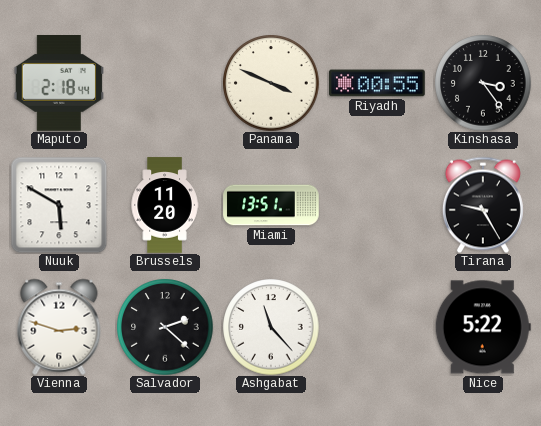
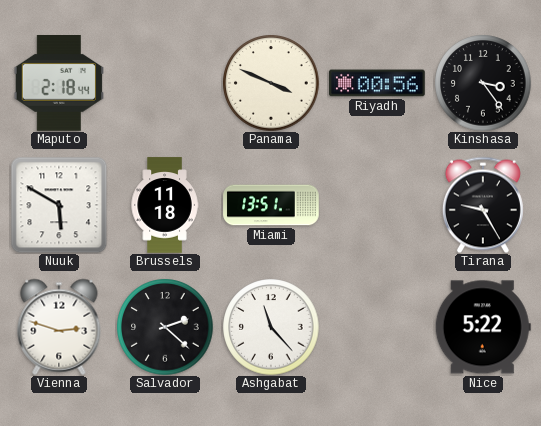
Riyadh: 00:55 -> 00:56
Brussels: 11:20 -> 11:18
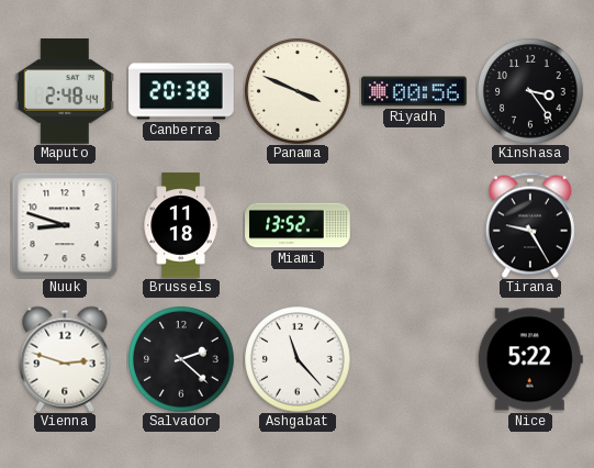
Maputo: 2:18 -> 2:48
Canberra: none -> 20:38
Nuuk: 5:50 -> 8:48
Miami: 13:51 -> 13:52
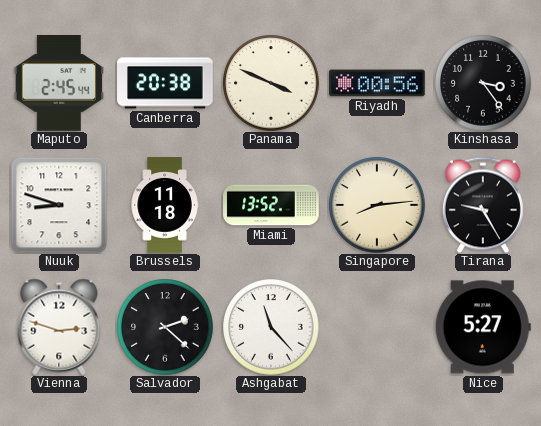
Maputo: 2:48 -> 2:45
Singapore: none -> 8:14
Nice: 5:22 -> 5:27
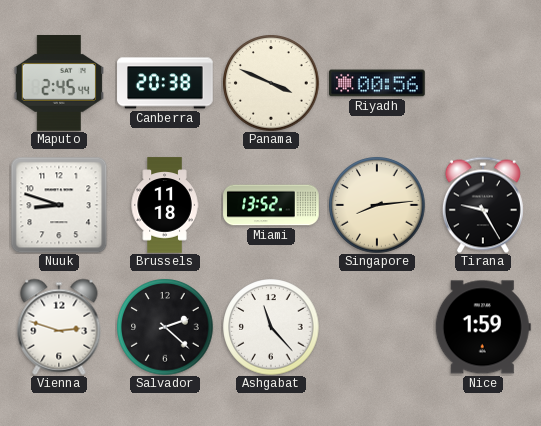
Kinshasa: 3:24 -> none
Nice: 5:27 -> 1:59
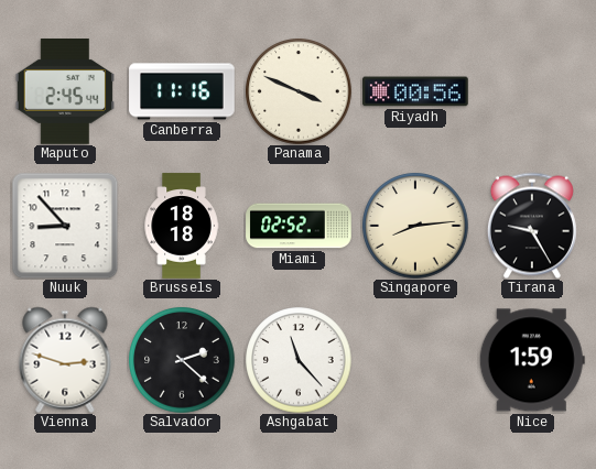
Canberra: 20:38 -> 11:16
Nuuk: 8:48 -> 8:53
Brussels: 11:18 -> 18:18
Miami: 13:52 -> 02:52
